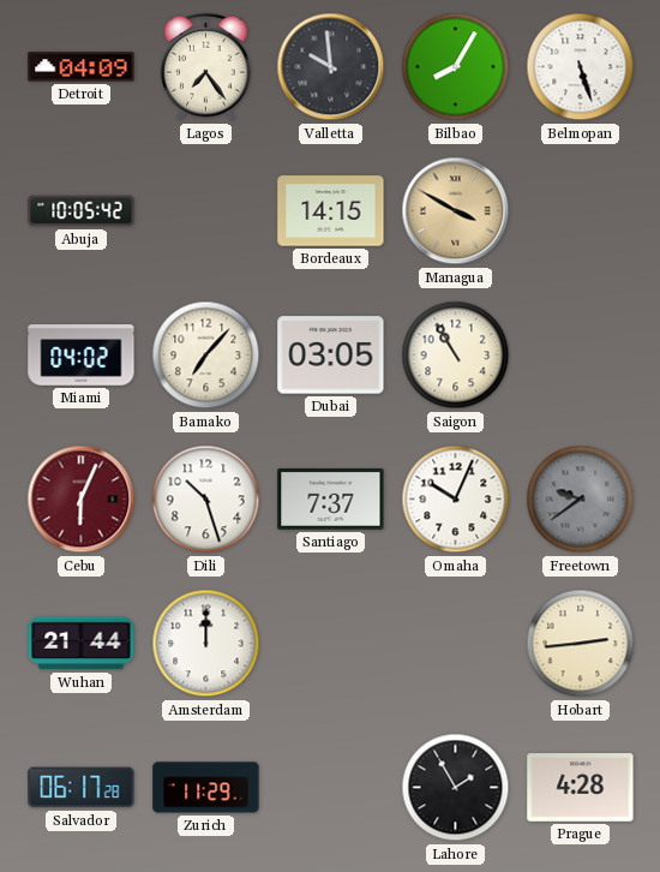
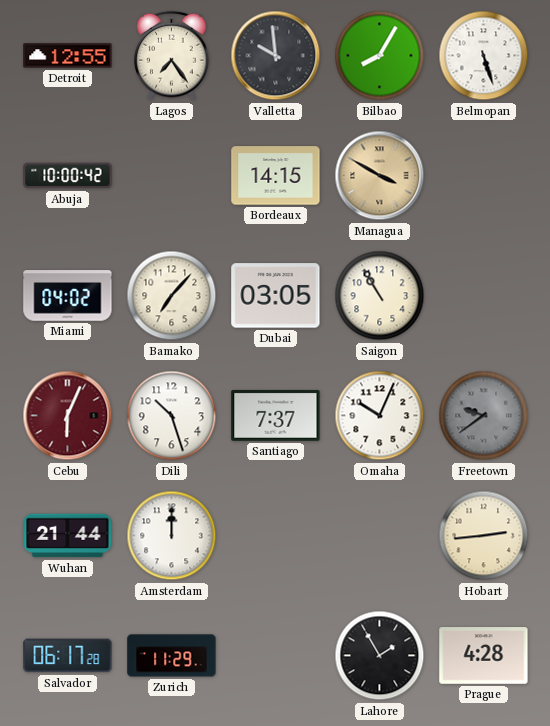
Detroit: 04:09 -> 12:55
Abuja: 10:05 -> 10:00
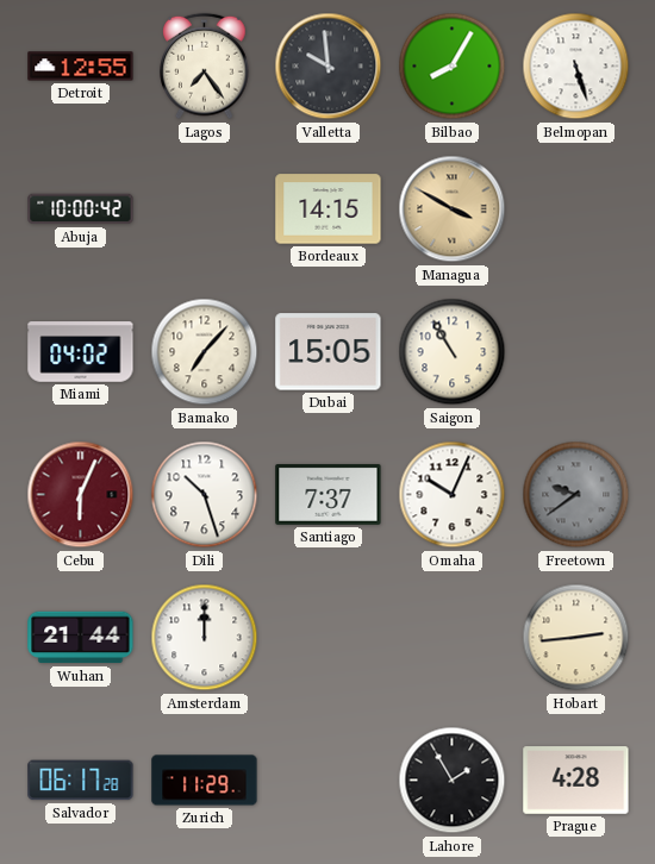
Dubai: 03:05 -> 15:05
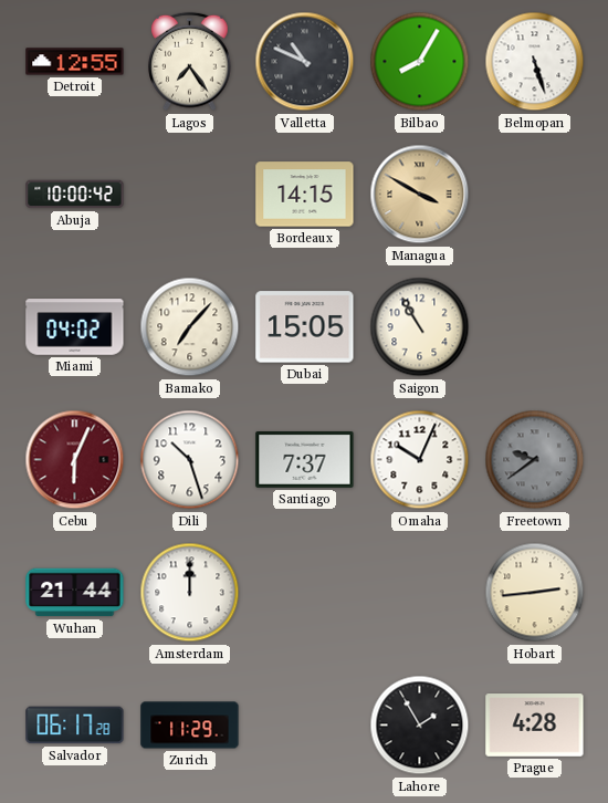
Valletta: 9:59 -> 10:49
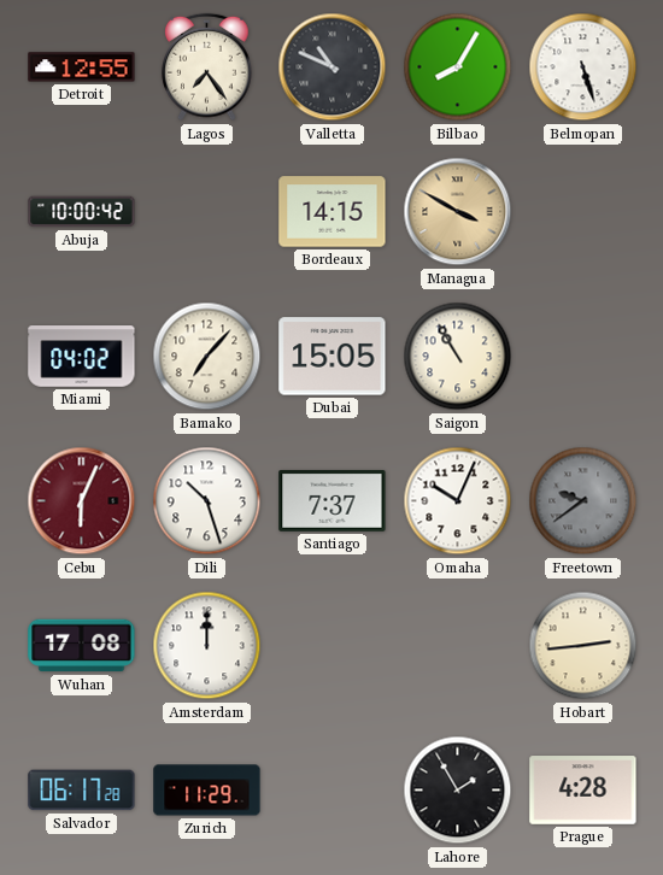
Wuhan: 21:44 -> 17:08
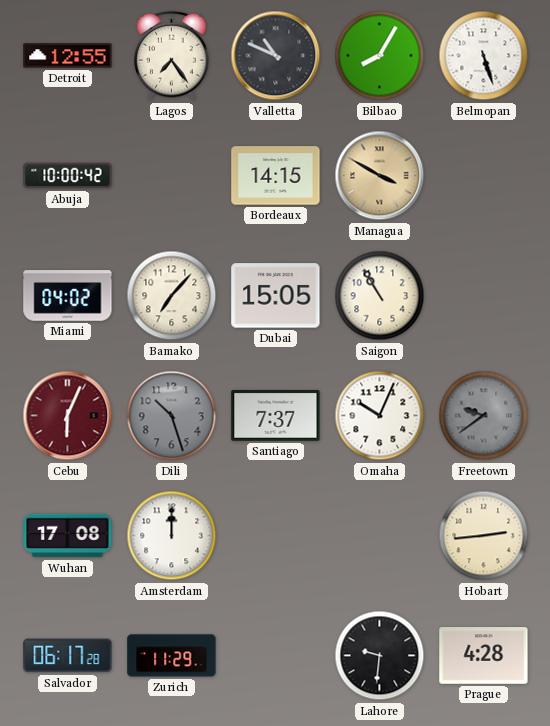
Dili dial: white -> grey
Lahore: 1:55 -> 9:31
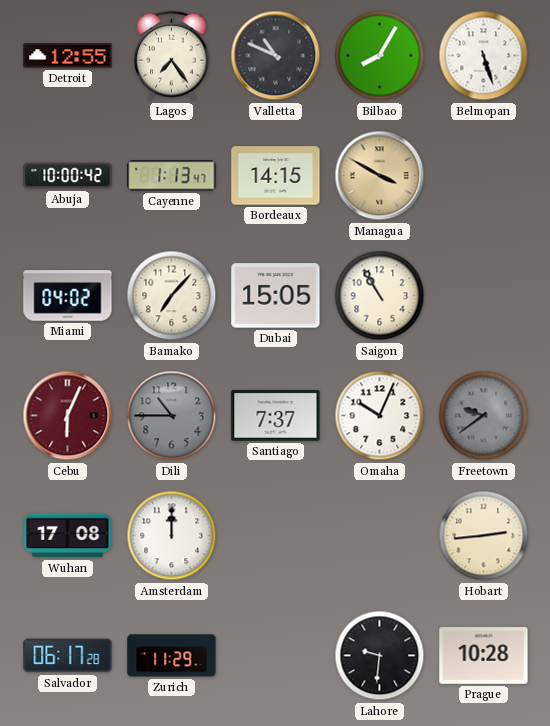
Cayenne: none -> 1:13
Dili: 10:27 -> 10:45
Prague: 4:28 -> 10:28
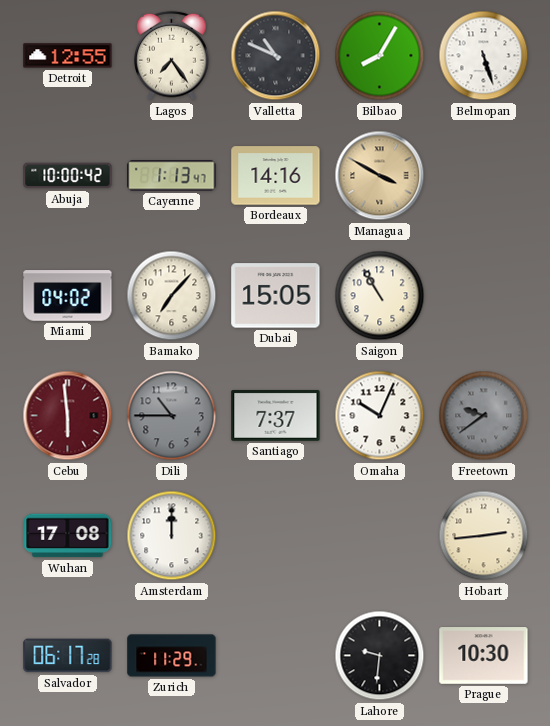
Bordeaux: 14:15 -> 14:16
Cebu: 6:04 -> 5:59
Prague: 10:28 -> 10:30
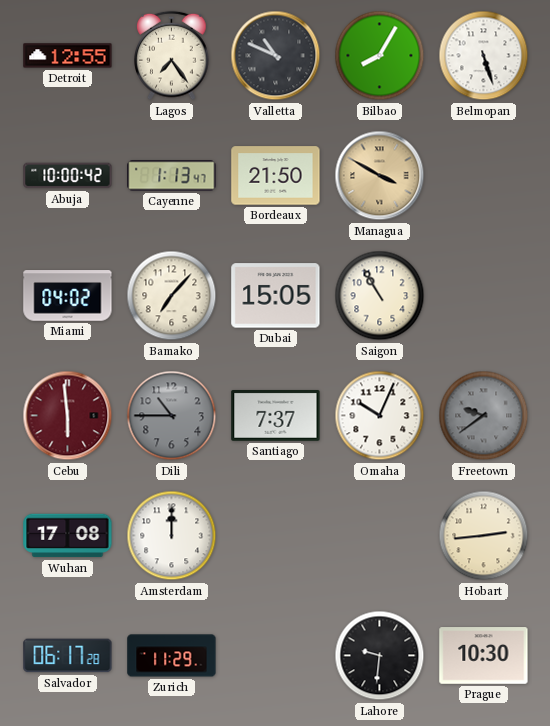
Bordeaux: 14:16 -> 21:50
